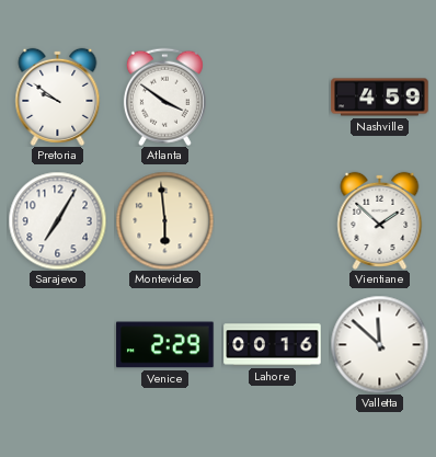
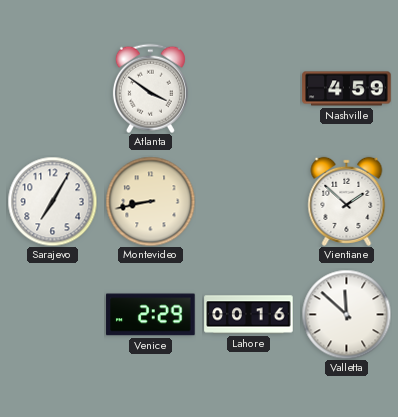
Pretoria: 9:51 -> none
Montevideo: 5:59 -> 8:43
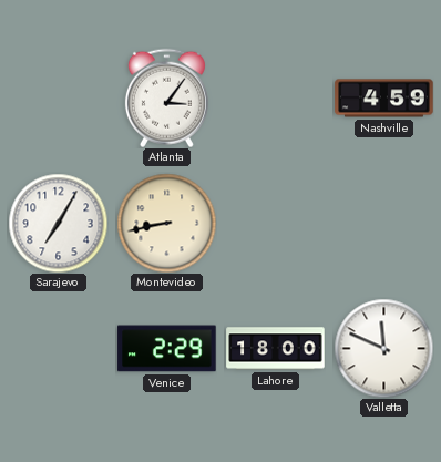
Atlanta: 3:51 -> 3:06
Vientiane: 1:52 -> none
Lahore: 00:16 -> 18:00
Valletta: 11:52 -> 11:49
